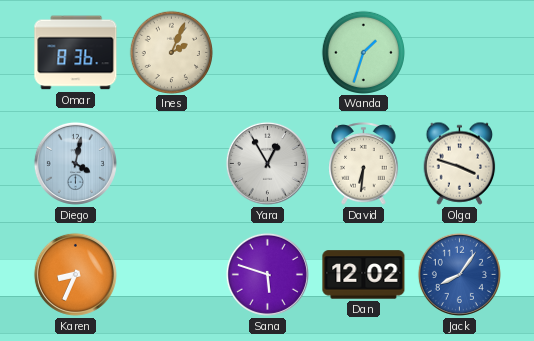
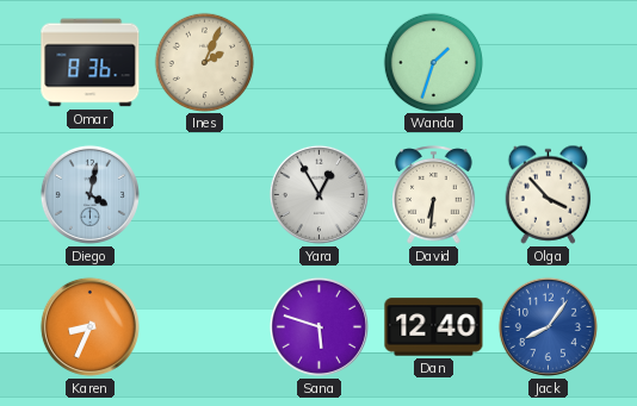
Olga: 3:48 -> 3:53
Dan: 12:02 -> 12:40
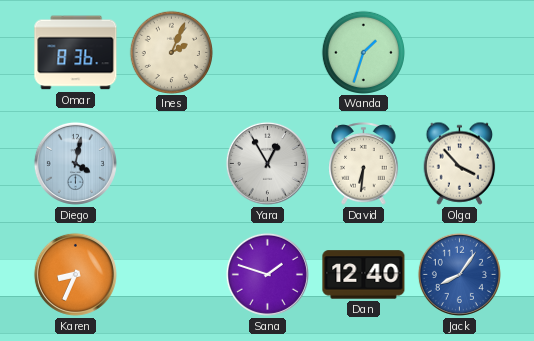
Sana: 5:48 -> 1:48
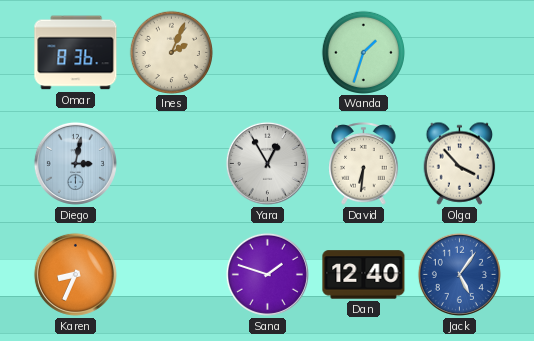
Diego: 4:02 -> 3:02
Jack: 8:06 -> 5:06
